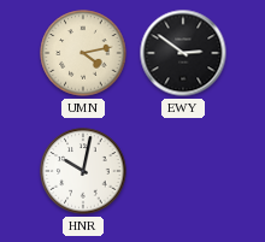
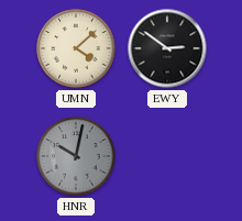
UMN: 4:13 -> 4:08
HNR dial: white -> grey
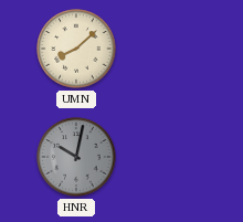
UMN: 4:08 -> 8:08
EWY: 2:51 -> none
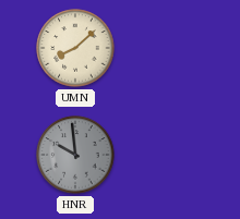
HNR: 10:02 -> 9:59
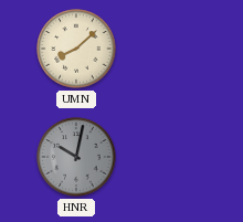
HNR: 9:59 -> 10:02
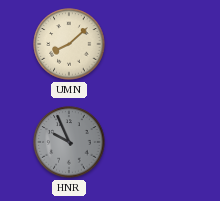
HNR: 10:02 -> 9:56
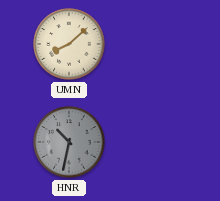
HNR: 9:56 -> 10:32
